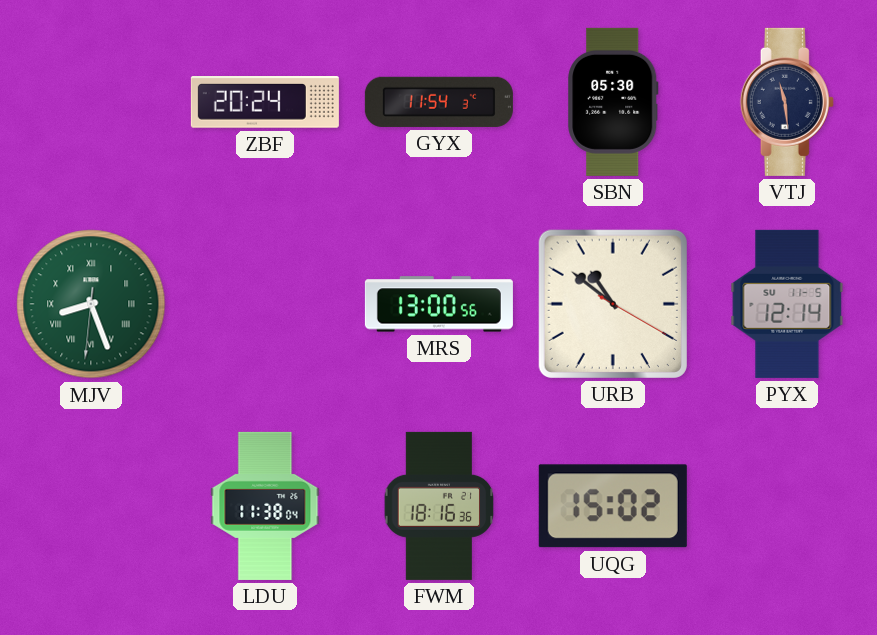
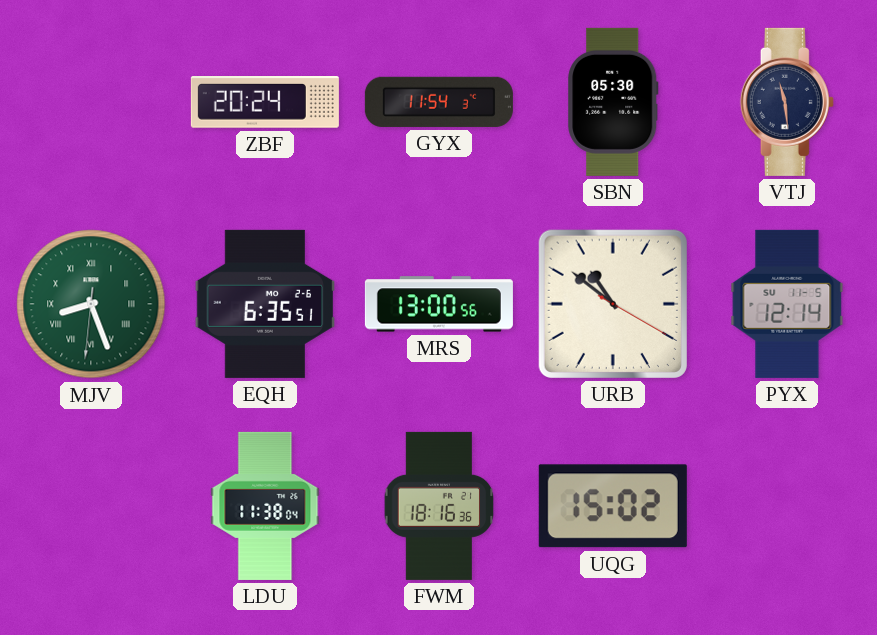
EQH: none -> 6:35
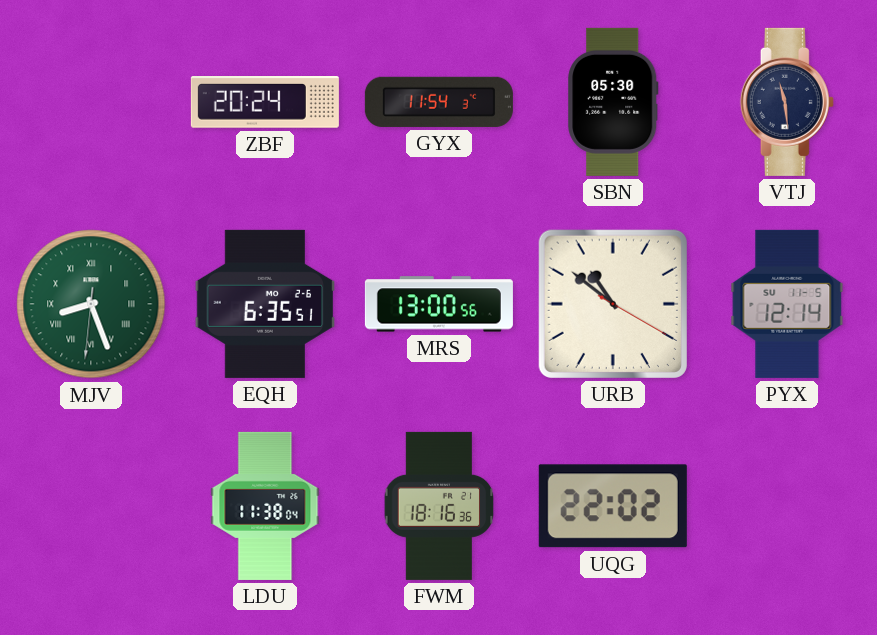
UQG: 15:02 -> 22:02
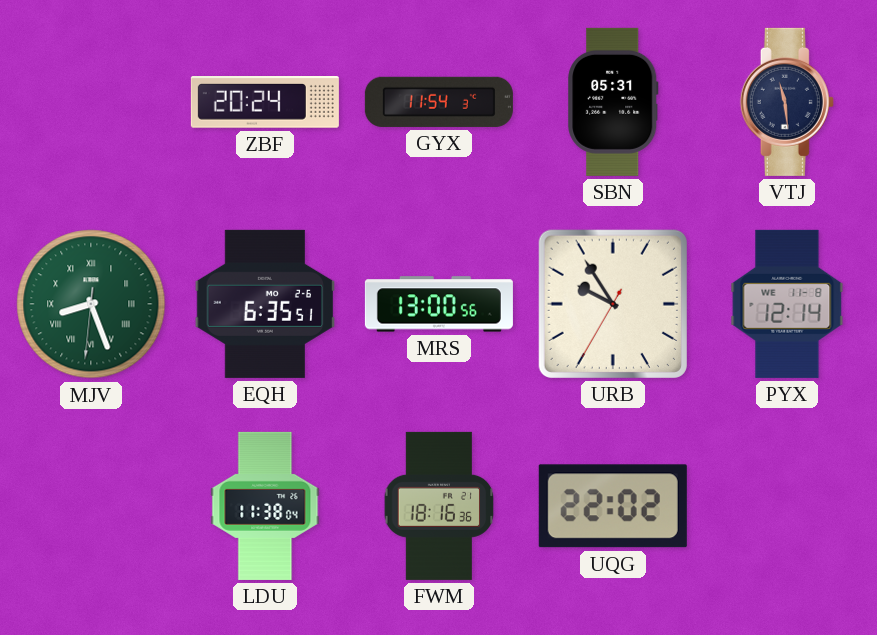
SBN: 05:30 -> 05:31
URB: 10:51 -> 9:54
PYX date: SU 11-5 -> WE 11-8
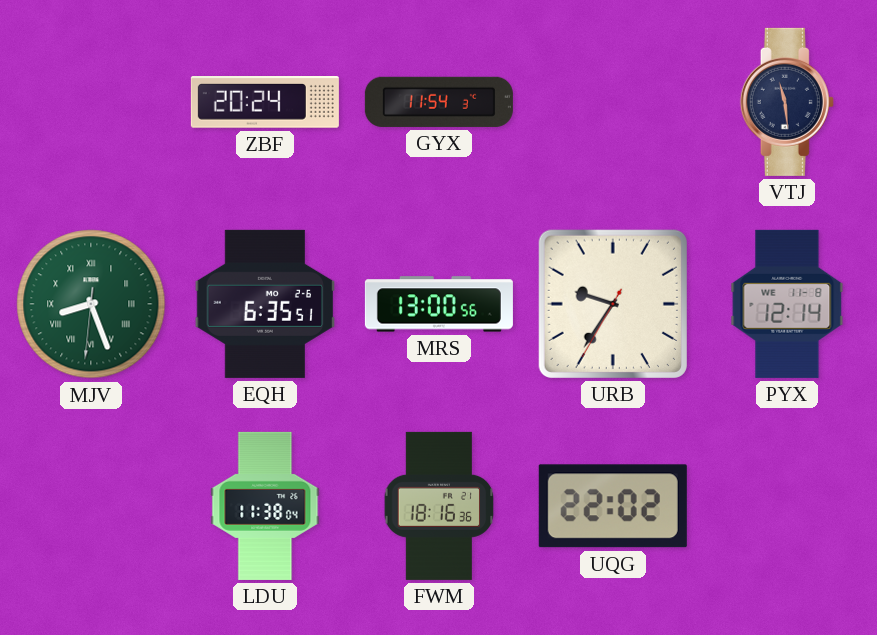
SBN: 05:31 -> none
URB: 9:54 -> 9:35
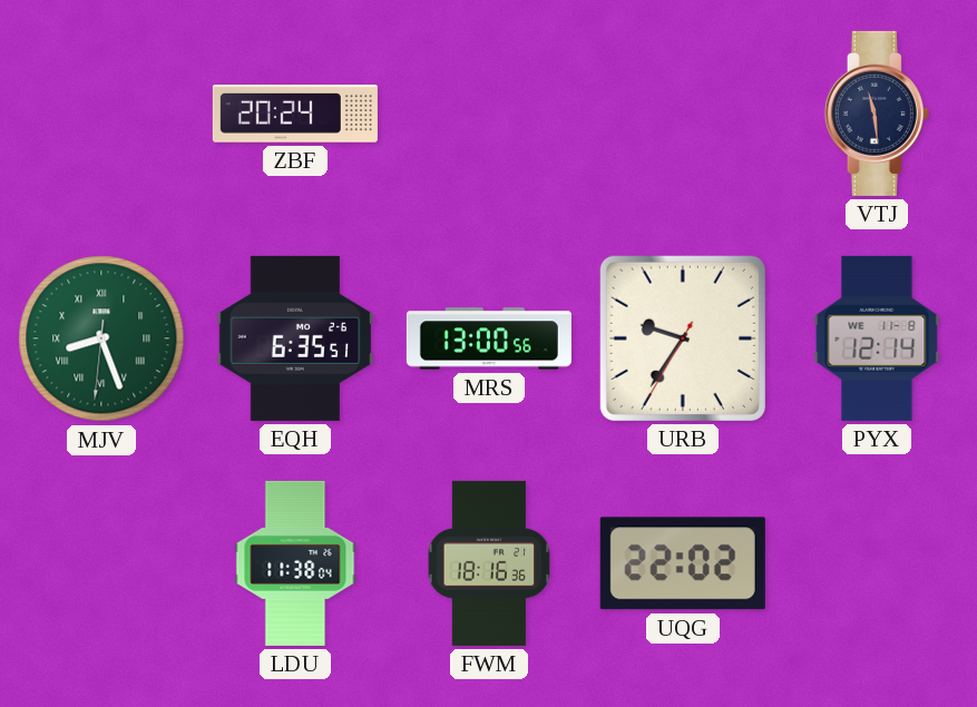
GYX: 11:54 -> none
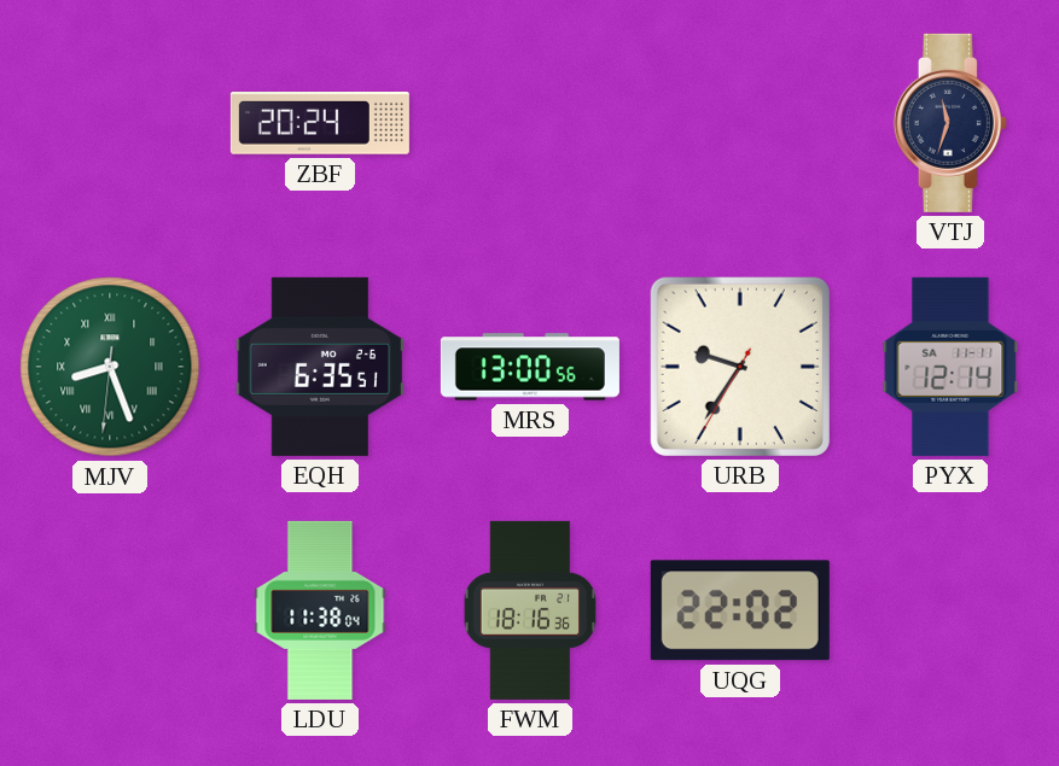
VTJ: 11:29 -> 11:33
PYX date: WE 11-8 -> SA 11-11
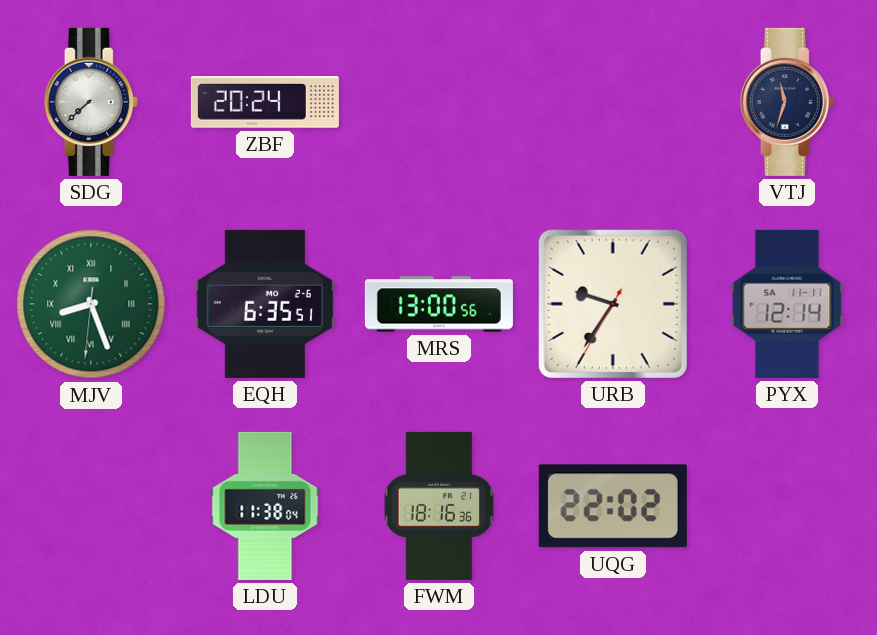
SDG: none -> 7:38
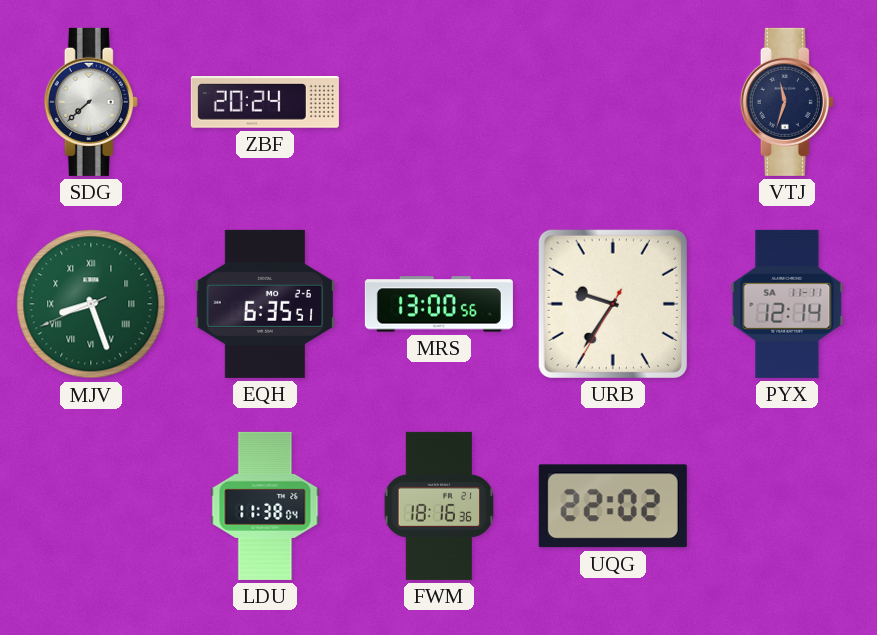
MJV: 8:26:31 -> 8:26:41
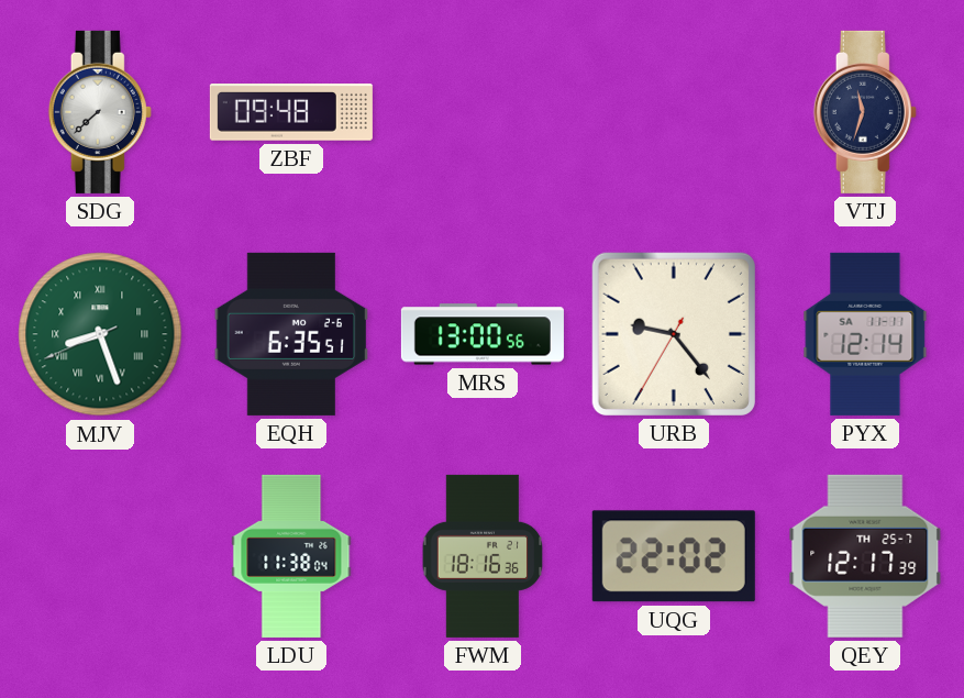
ZBF: 20:24 -> 09:48
URB: 9:35 -> 9:23
QEY: none -> 12:17
